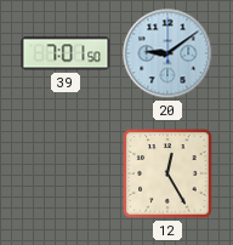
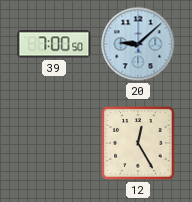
39: 7:01 -> 7:00
20: 9:09 -> 9:08
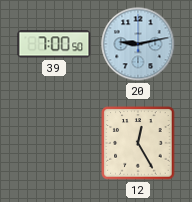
20: 9:08 -> 9:13
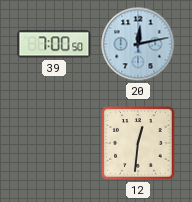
20: 9:13 -> 12:13
12: 12:25 -> 12:31
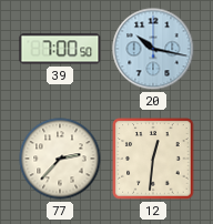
20: 12:13 -> 10:17
77: none -> 2:37
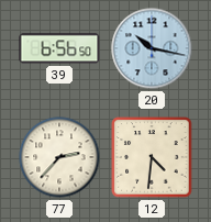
39: 7:00 -> 6:56
12: 12:31 -> 4:31
